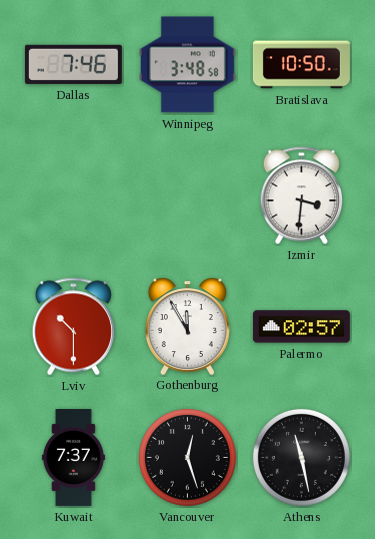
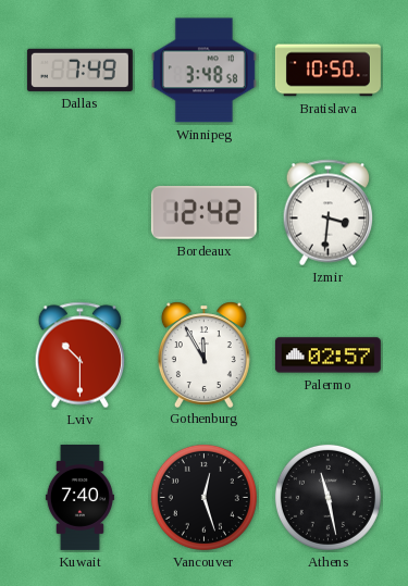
Dallas: 7:46 -> 7:49
Bordeaux: none -> 12:42
Kuwait: 7:37 -> 7:40
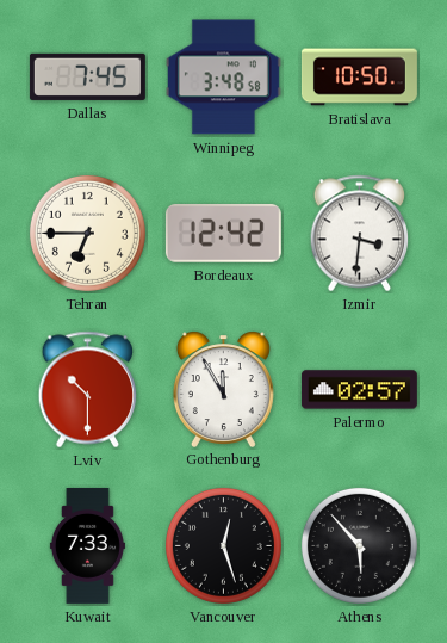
Dallas: 7:49 -> 7:45
Tehran: none -> 6:45
Kuwait: 7:40 -> 7:33
Athens: 11:28 -> 5:53
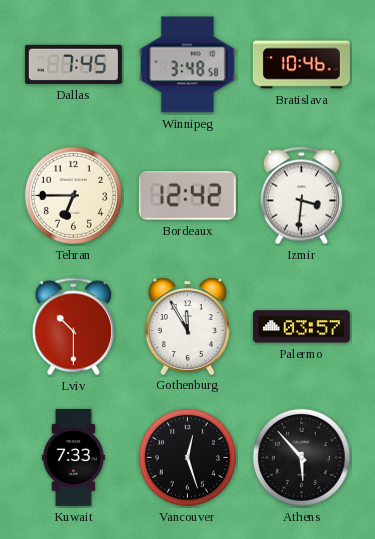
Bratislava: 10:50 -> 10:46
Palermo: 02:57 -> 03:57
